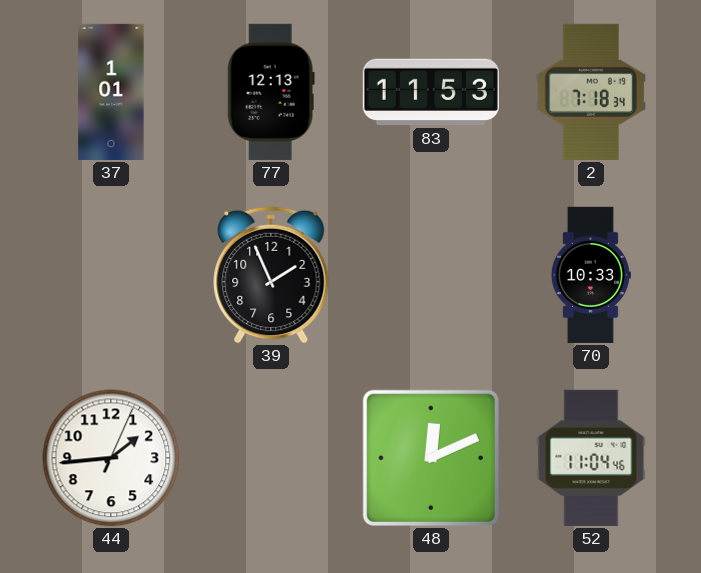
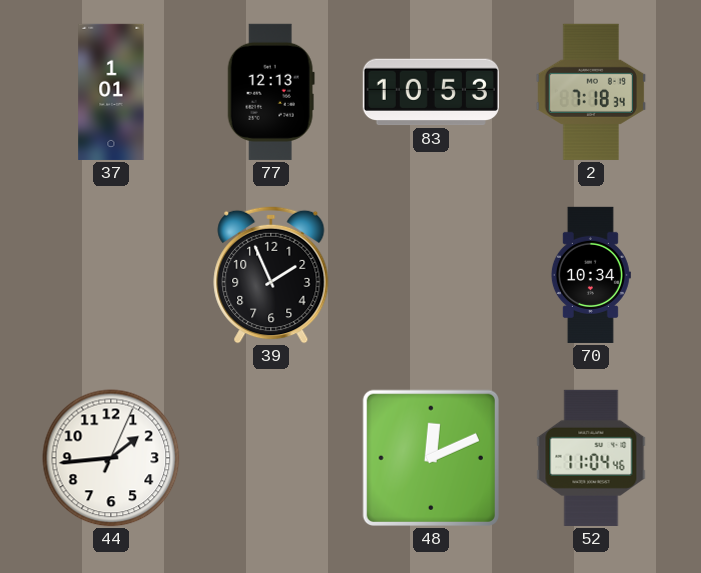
83: 11:53 -> 10:53
70: 10:33 -> 10:34
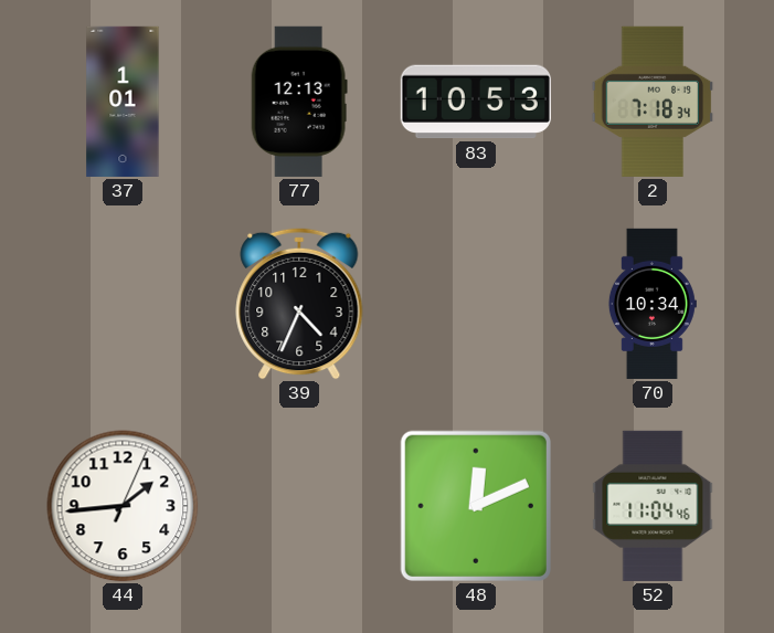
39: 1:56 -> 4:34
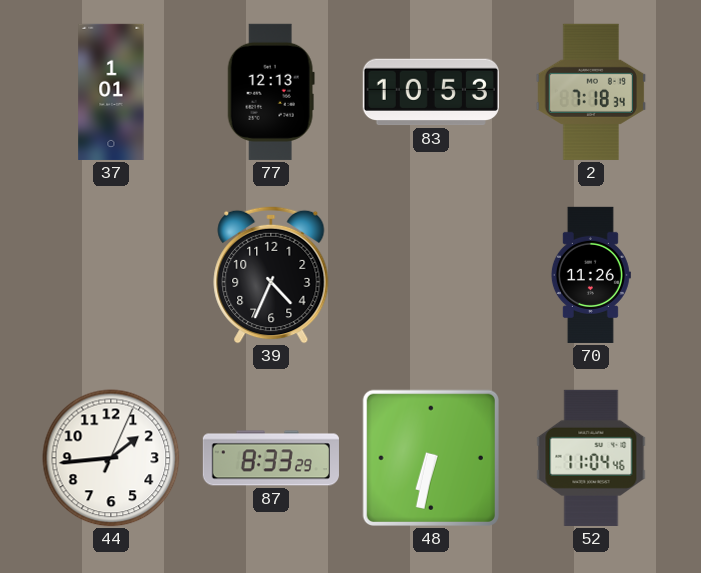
70: 10:34 -> 11:26
87: none -> 8:33
48: 12:11 -> 6:32
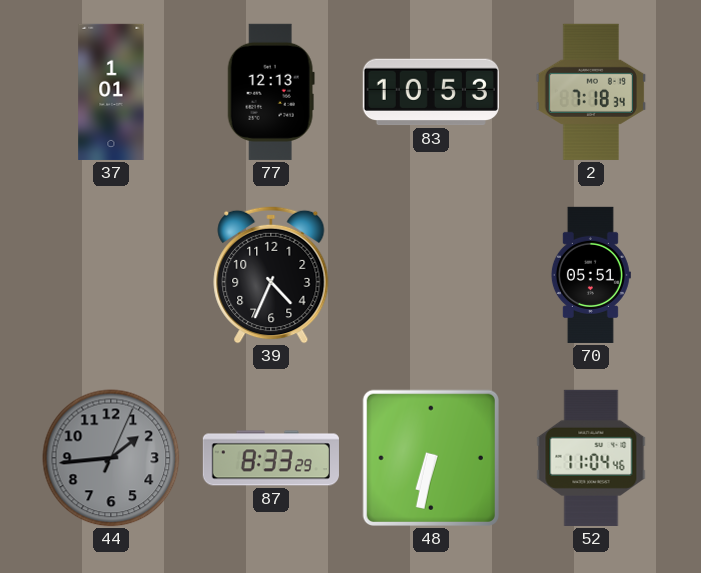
70: 11:26 -> 05:51
44 dial: white -> grey
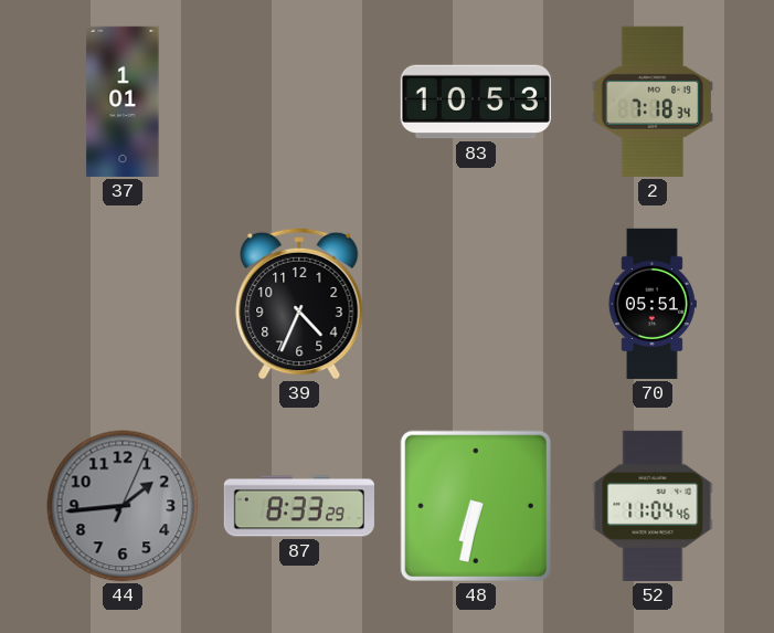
77: 12:13 -> none
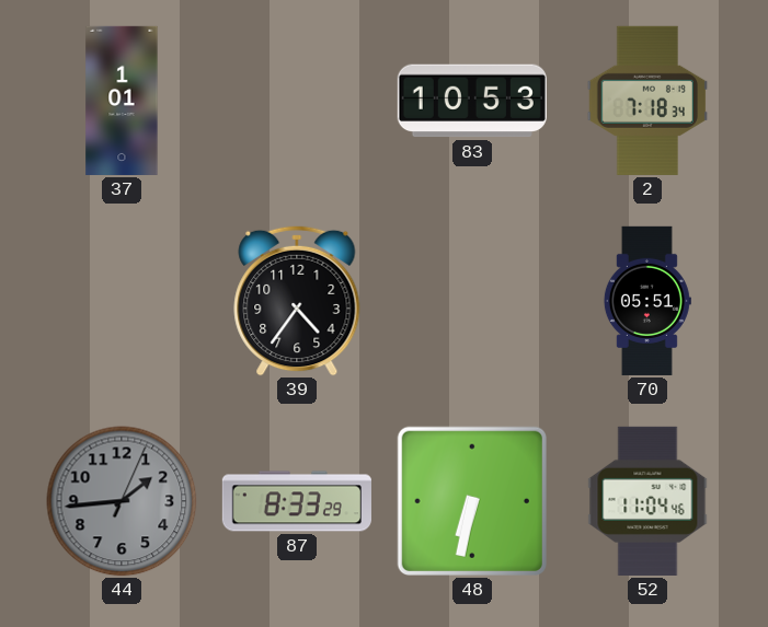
39: 4:34 -> 4:36
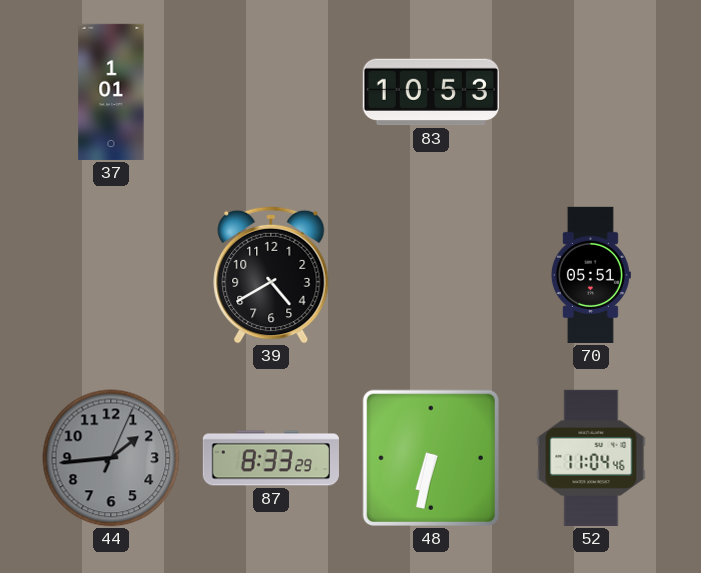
2: 7:18 -> none
39: 4:36 -> 4:40
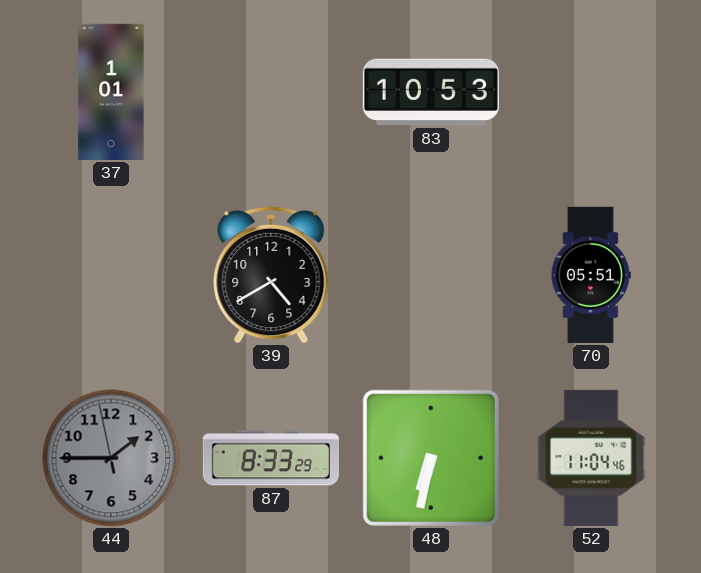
44: 1:44:04 -> 1:44:58
